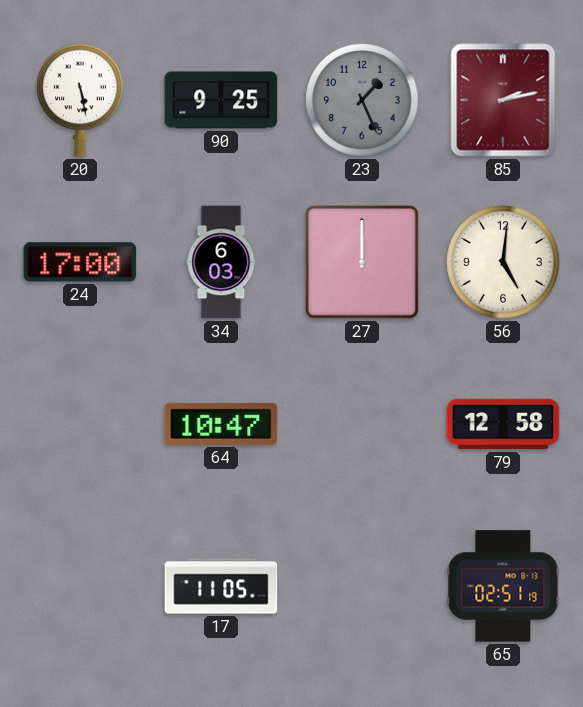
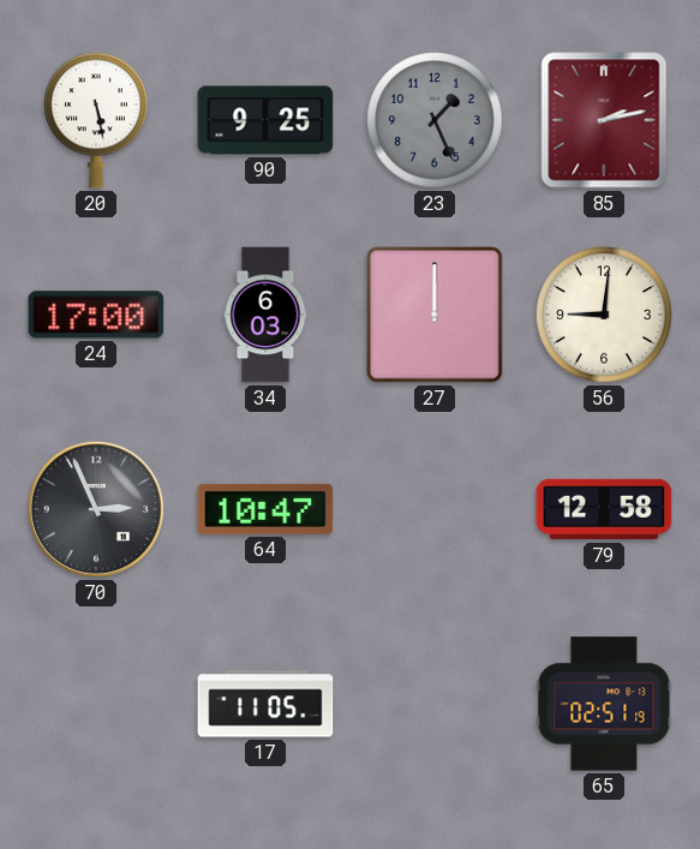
56: 5:01 -> 9:01
70: none -> 2:56
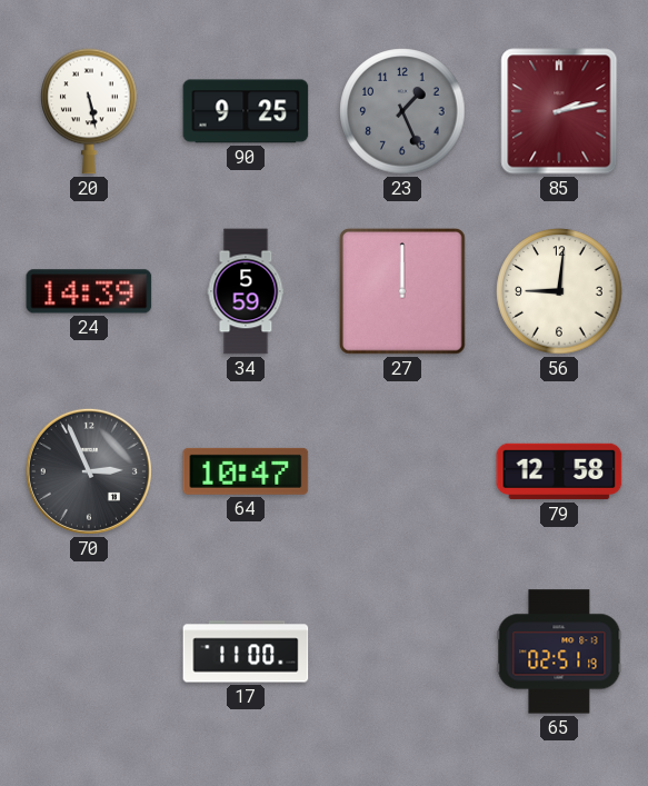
24: 17:00 -> 14:39
34: 6:03 -> 5:59
17: 11:05 -> 11:00
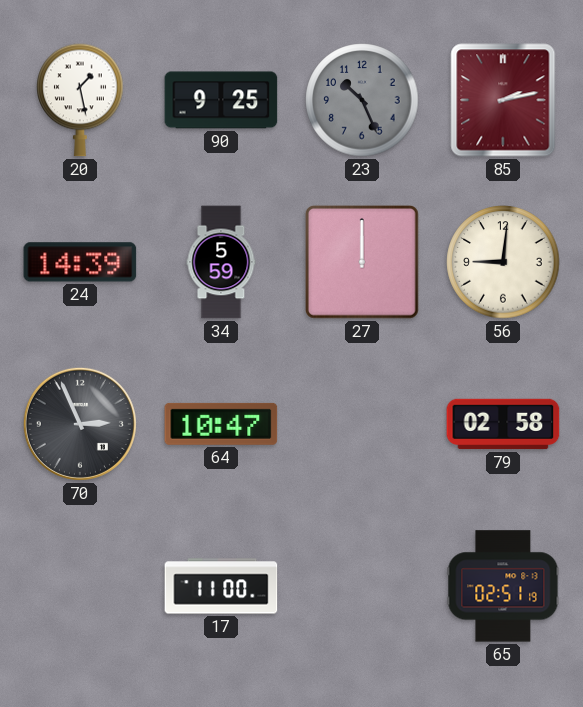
20: 5:28 -> 1:28
23: 1:26 -> 10:26
79: 12:58 -> 02:58
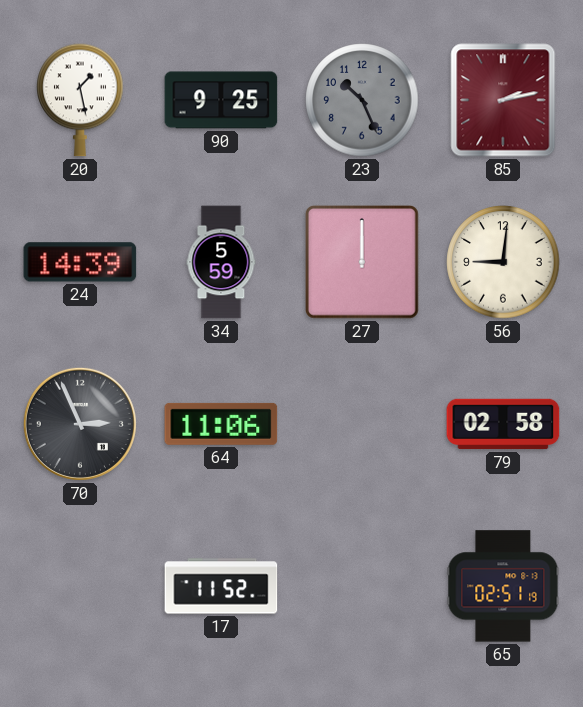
64: 10:47 -> 11:06
17: 11:00 -> 11:52
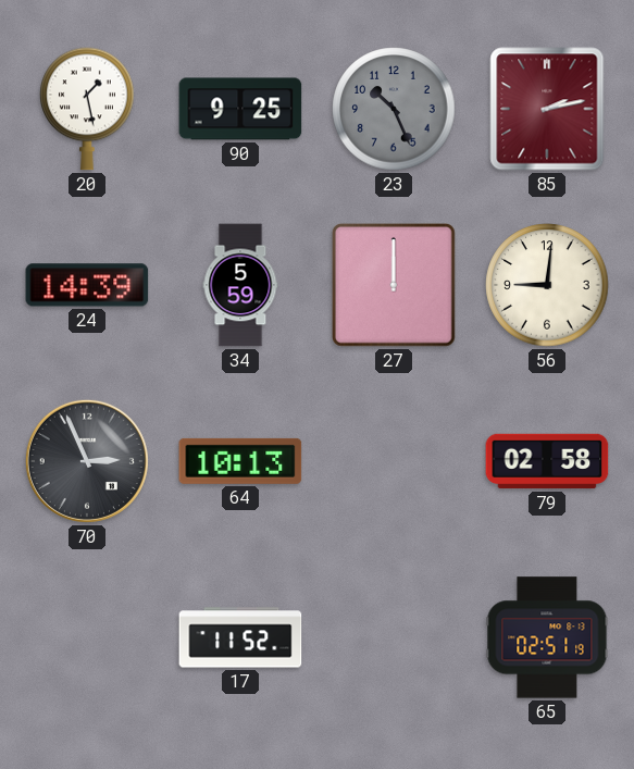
64: 11:06 -> 10:13
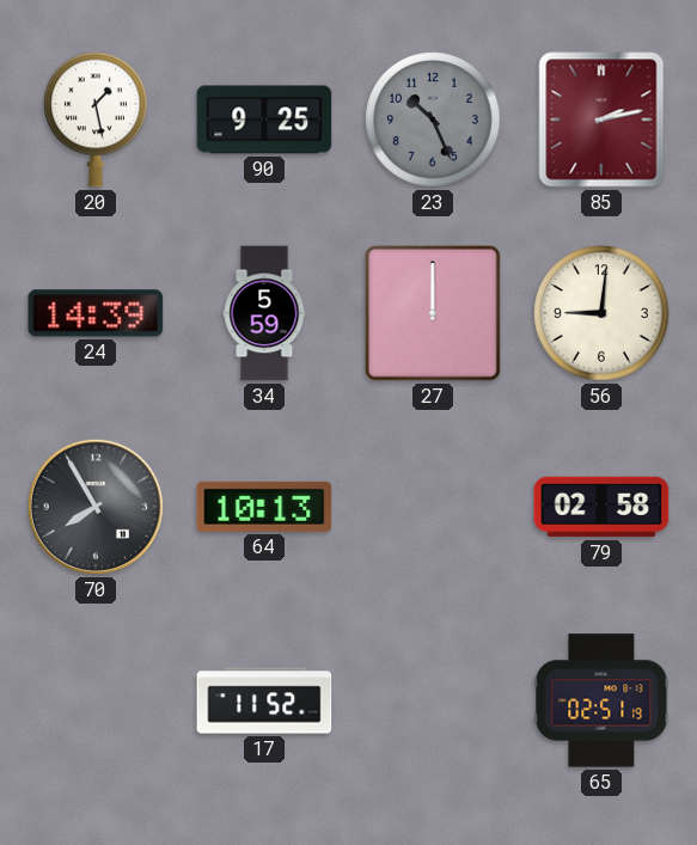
70: 2:56 -> 7:55
